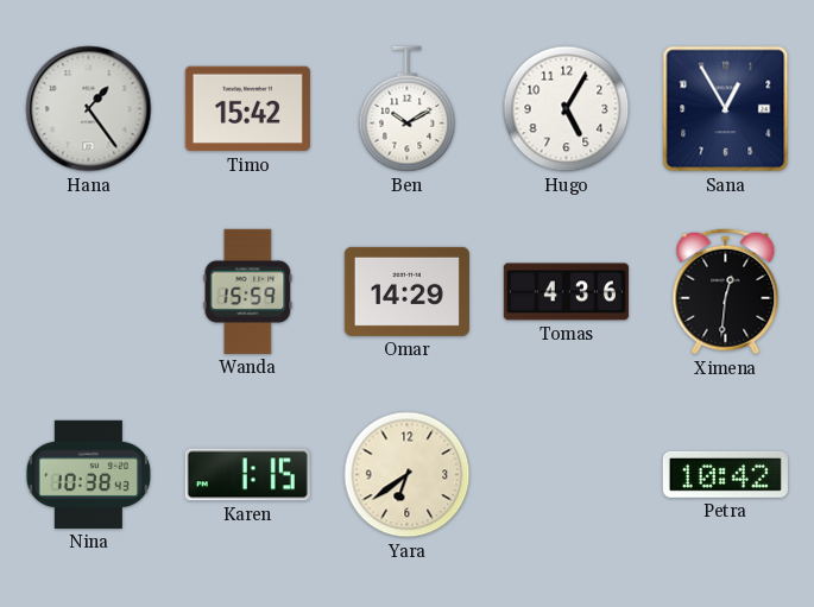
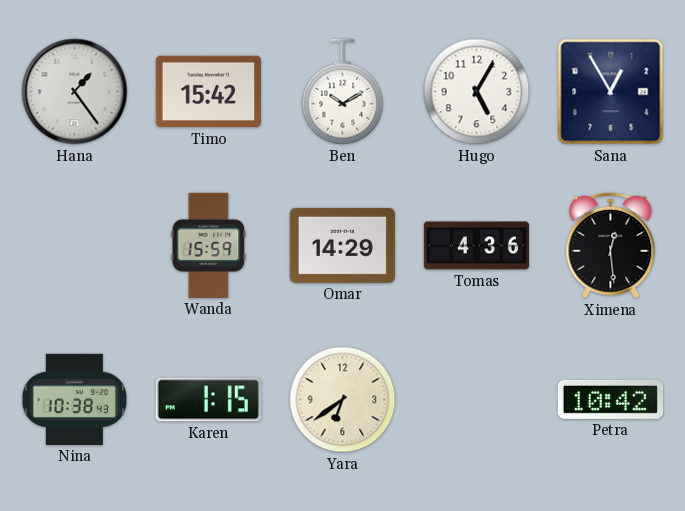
Ximena: 12:31 -> 12:29
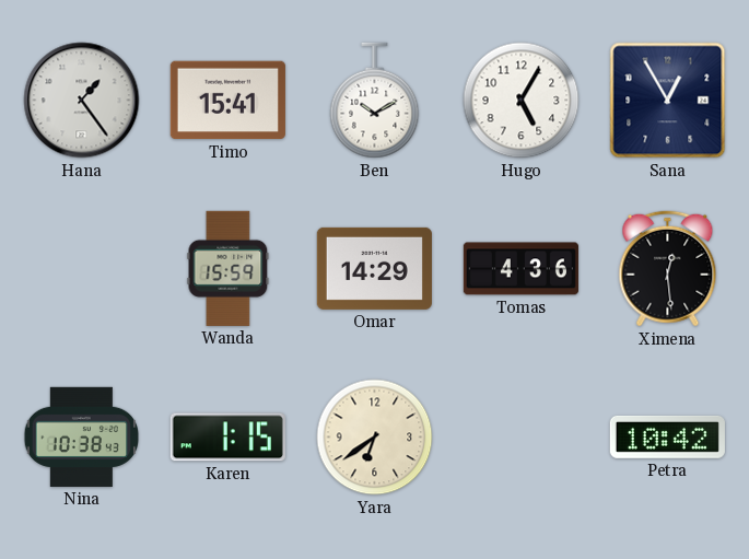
Timo: 15:42 -> 15:41
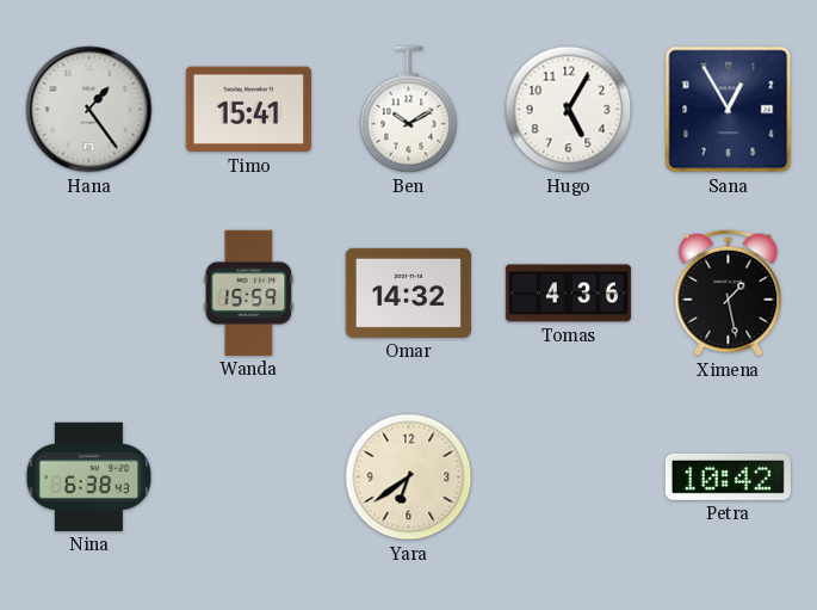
Omar: 14:29 -> 14:32
Ximena: 12:29 -> 1:28
Nina: 10:38 -> 6:38
Karen: 1:15 -> none
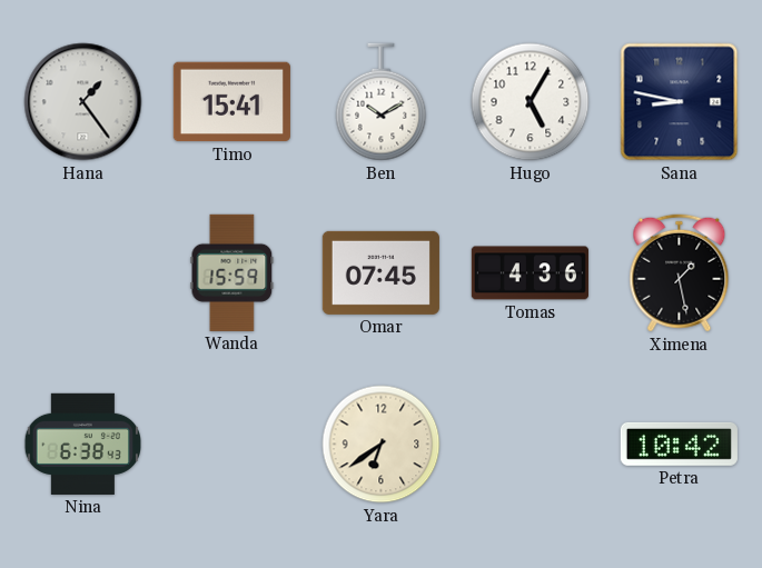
Sana: 12:55 -> 8:47
Omar: 14:32 -> 07:45
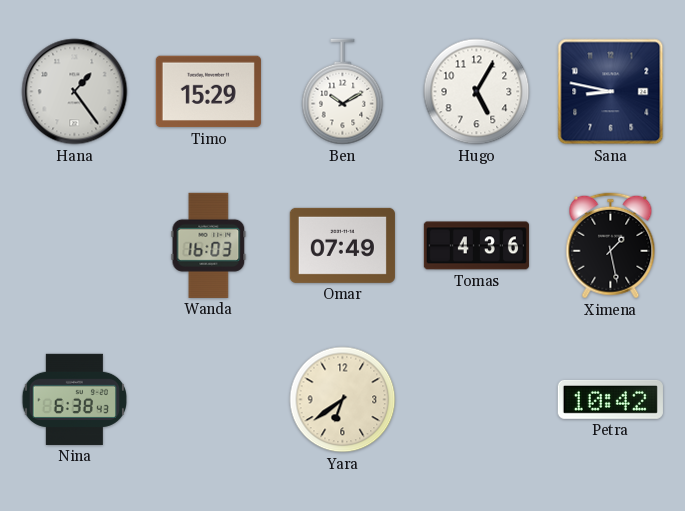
Timo: 15:41 -> 15:29
Wanda: 15:59 -> 16:03
Omar: 07:45 -> 07:49
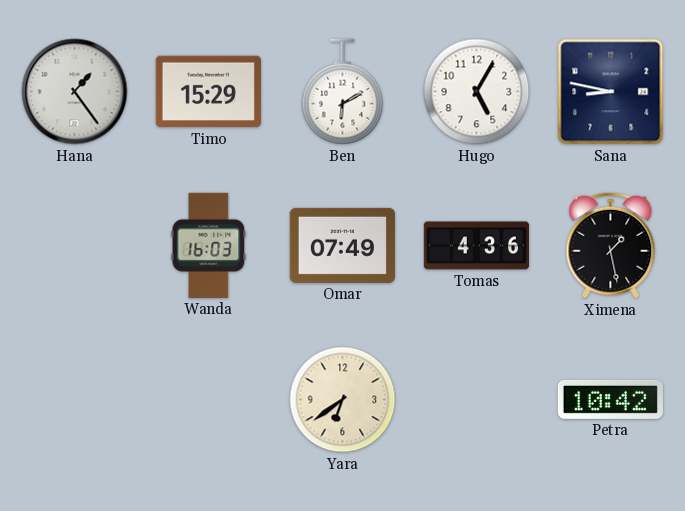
Ben: 10:10 -> 6:10
Nina: 6:38 -> none
